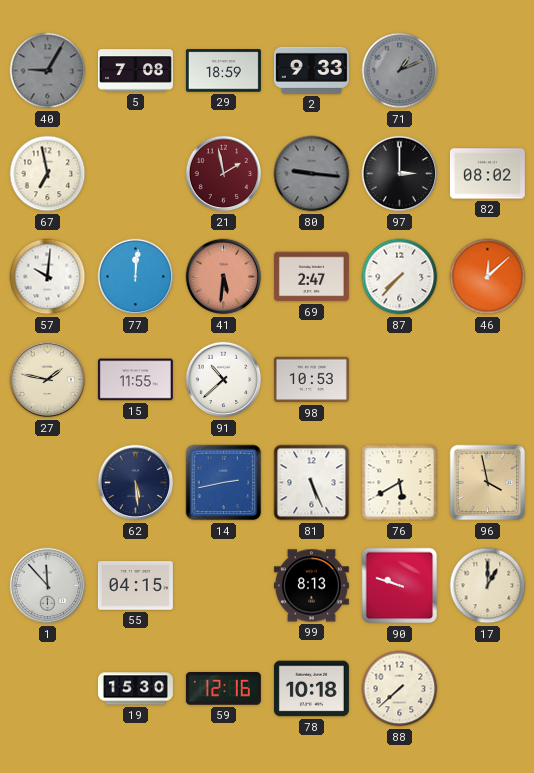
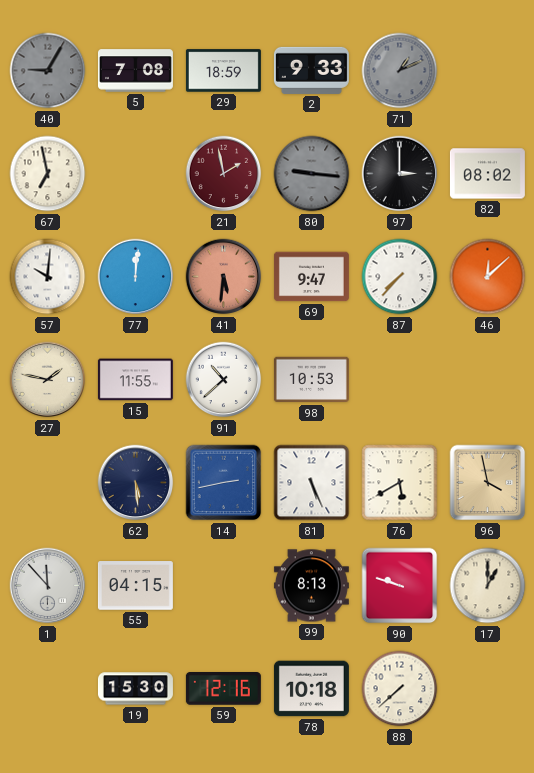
69: 2:47 -> 9:47
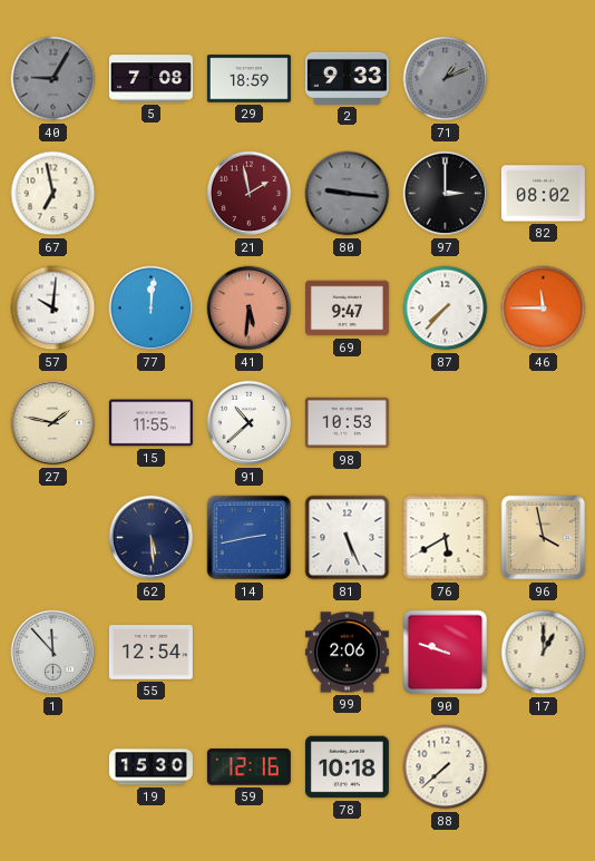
46: 12:08 -> 11:45
55: 04:15 -> 12:54
99: 8:13 -> 2:06
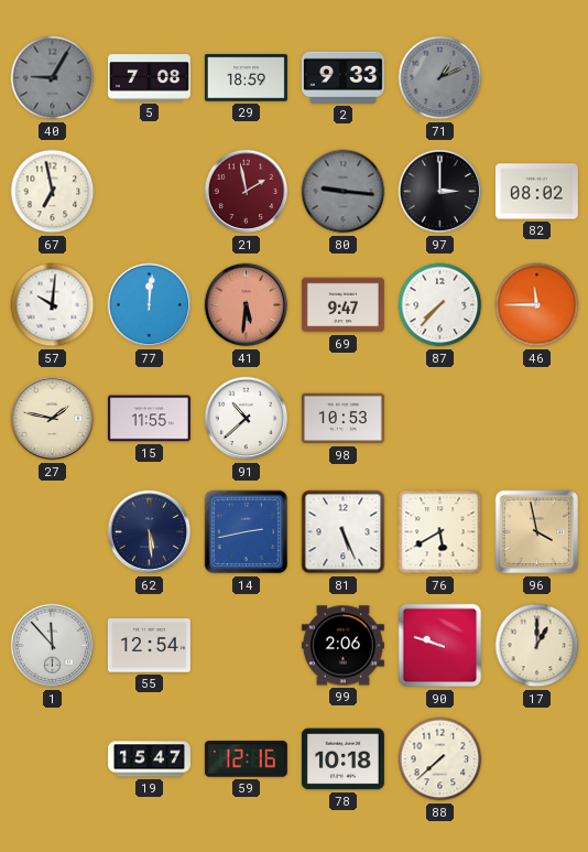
19: 15:30 -> 15:47
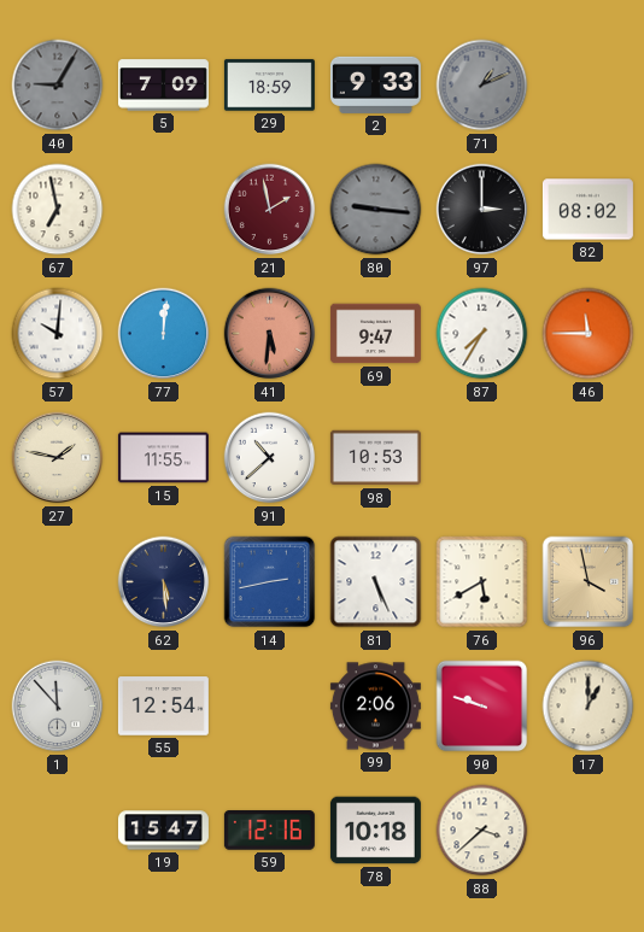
5: 7:08 -> 7:09
87: 7:37 -> 7:35
88: 7:38 -> 3:38
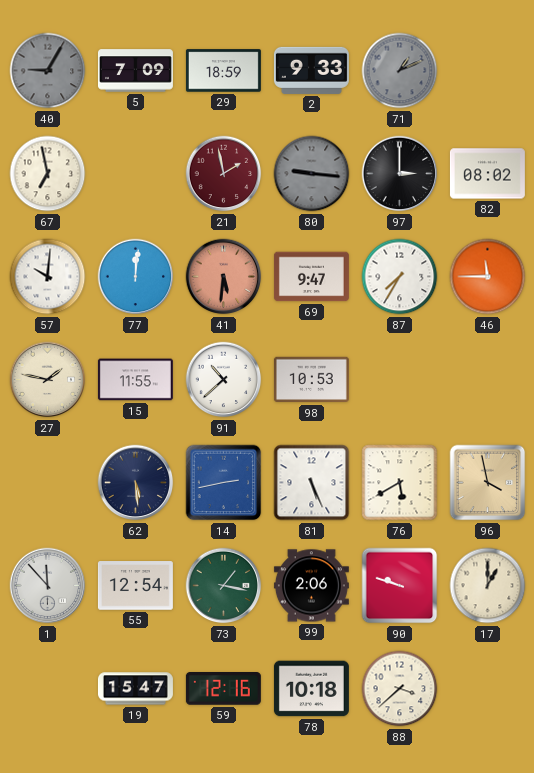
73: none -> 1:17
